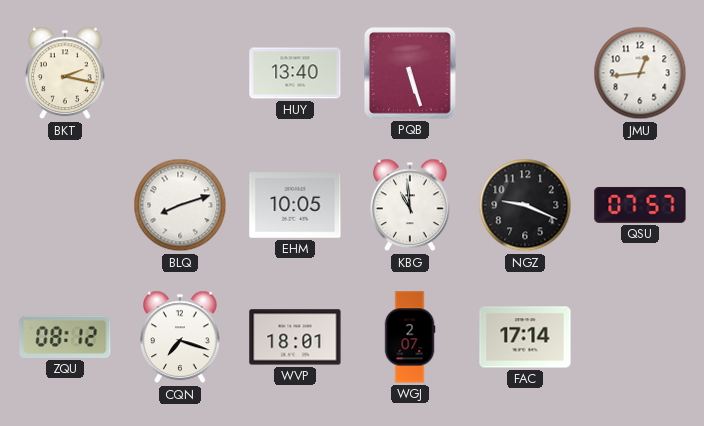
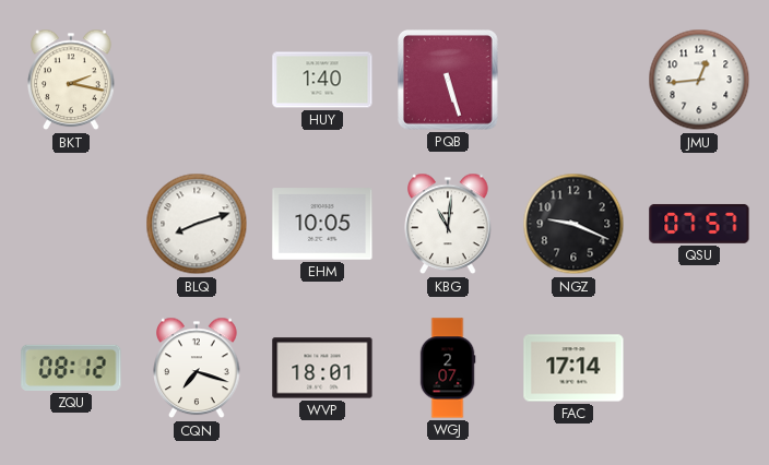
HUY: 13:40 -> 1:40
KBG: 10:59 -> 11:01
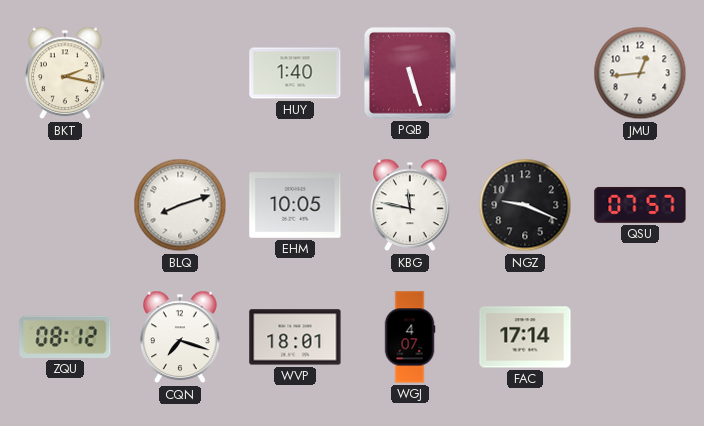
KBG: 11:01 -> 11:47
WGJ: 2:07 -> 4:07
